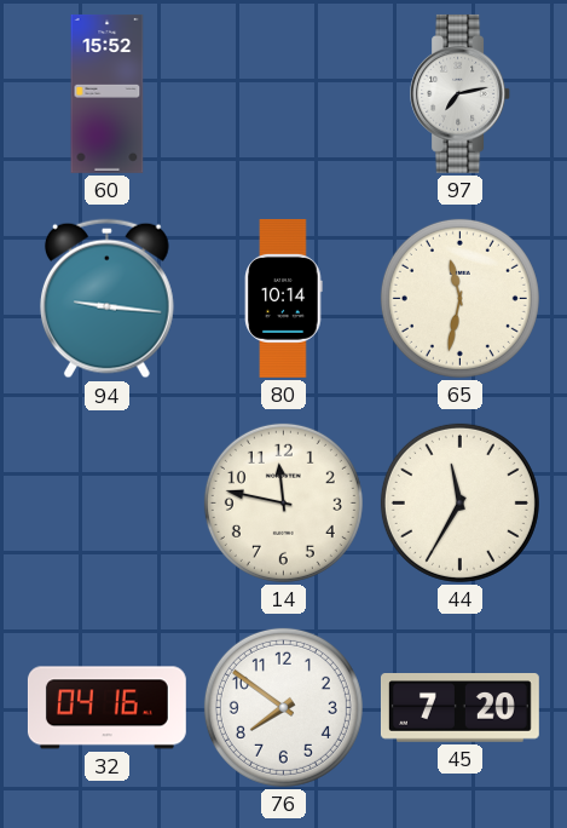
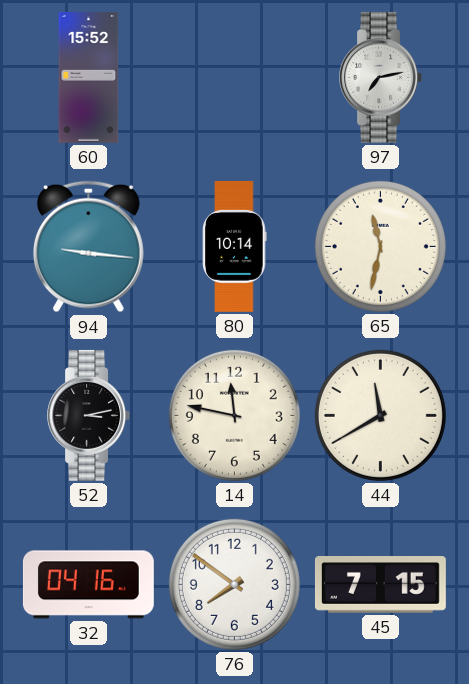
52: none -> 3:13
44: 11:35 -> 11:40
45: 7:20 -> 7:15
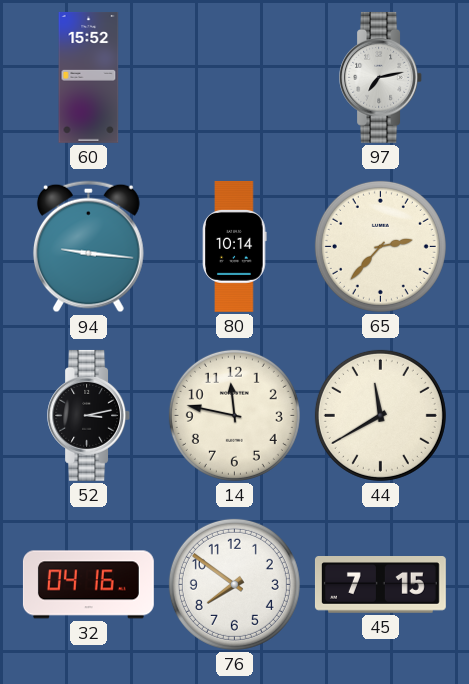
65: 11:32 -> 2:37
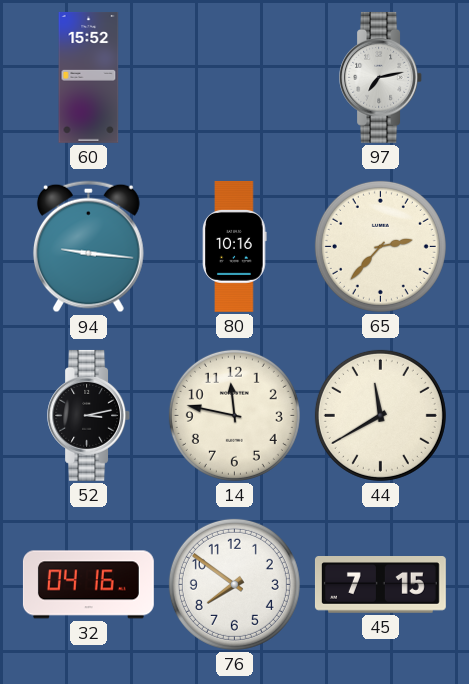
80: 10:14 -> 10:16
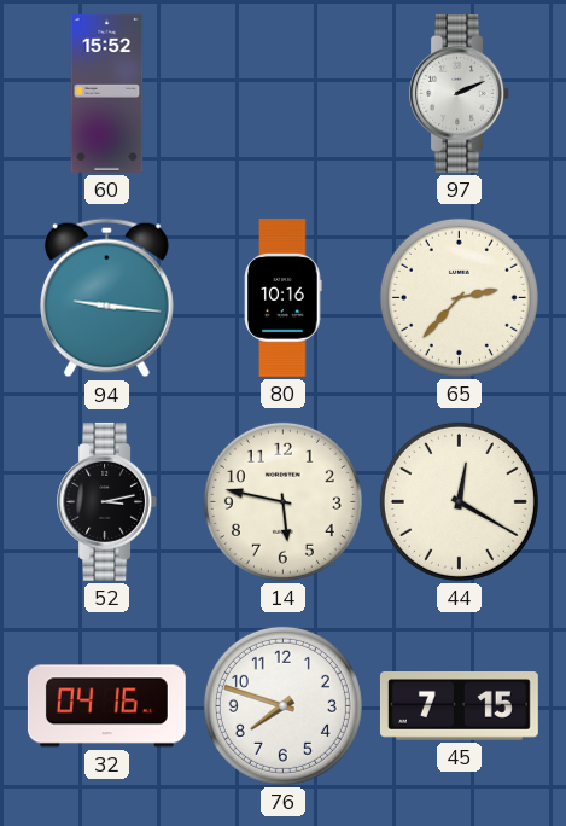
97: 7:13 -> 2:11
14: 11:47 -> 5:47
44: 11:40 -> 12:20
76: 7:51 -> 7:48
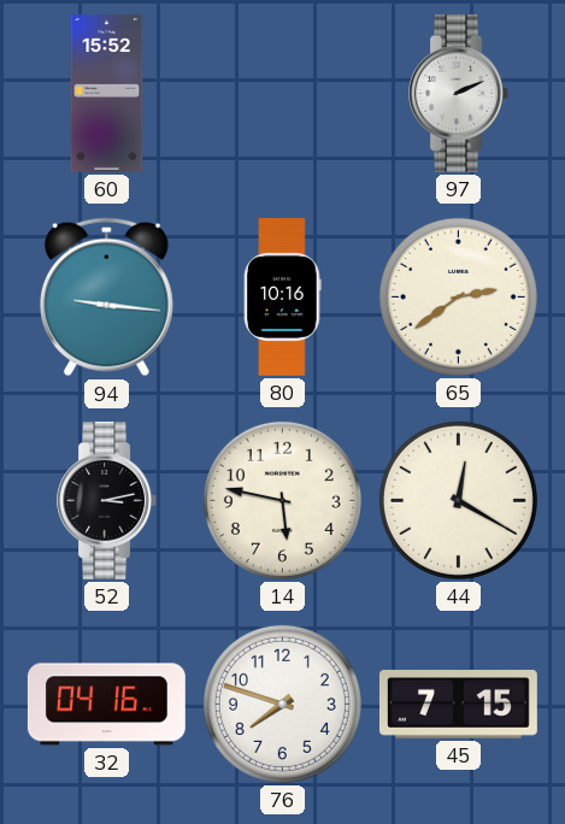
65: 2:37 -> 2:39
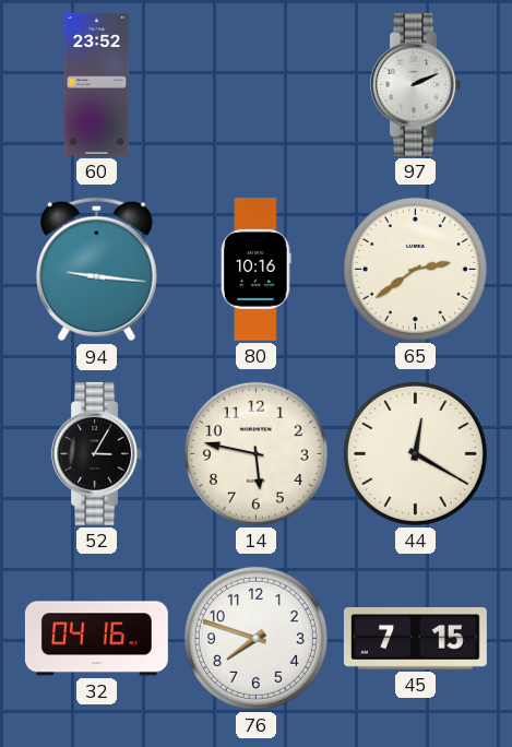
60: 15:52 -> 23:52
52: 3:13 -> 3:05
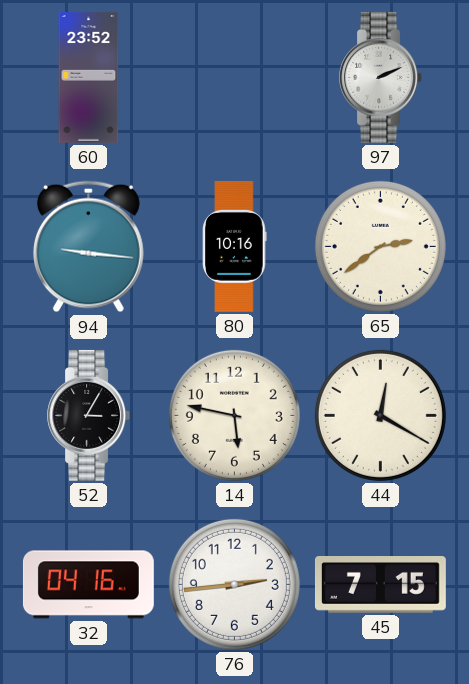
76: 7:48 -> 2:44
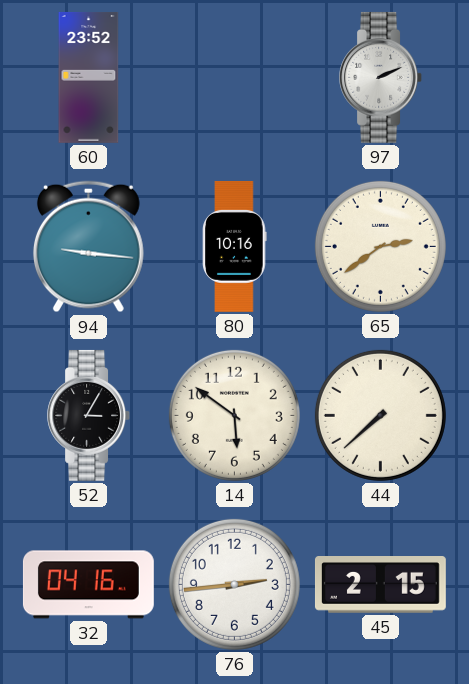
14: 5:47 -> 5:51
44: 12:20 -> 7:38
45: 7:15 -> 2:15
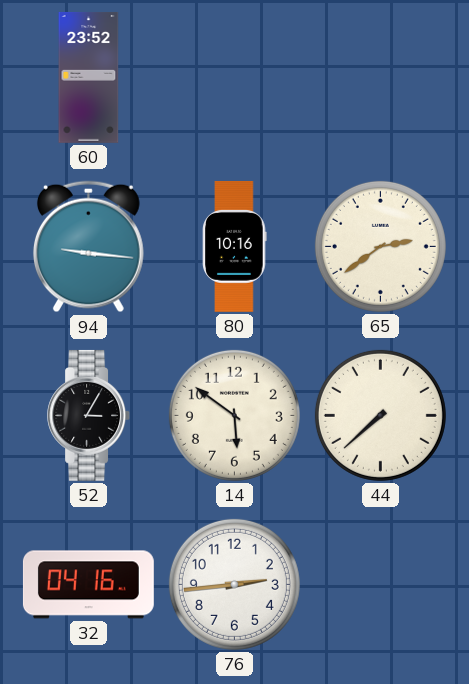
97: 2:11 -> none
45: 2:15 -> none
